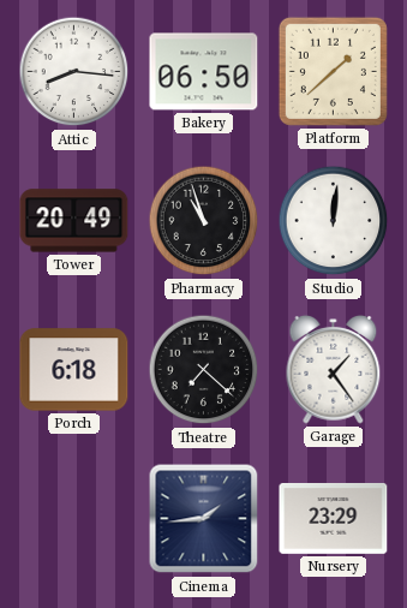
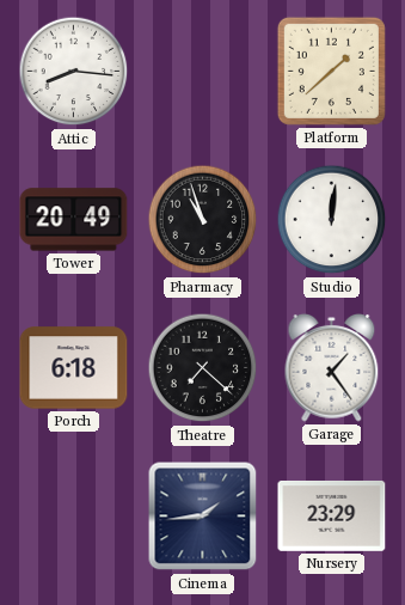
Bakery: 06:50 -> none
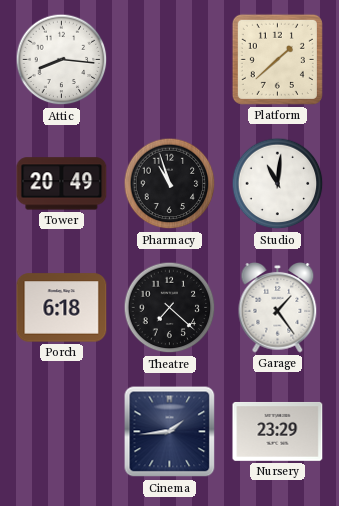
Studio: 12:01 -> 11:01
